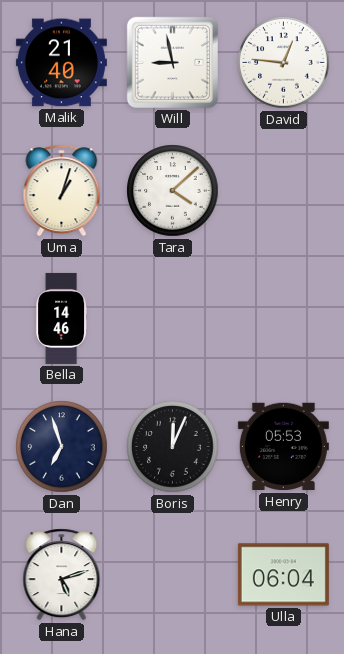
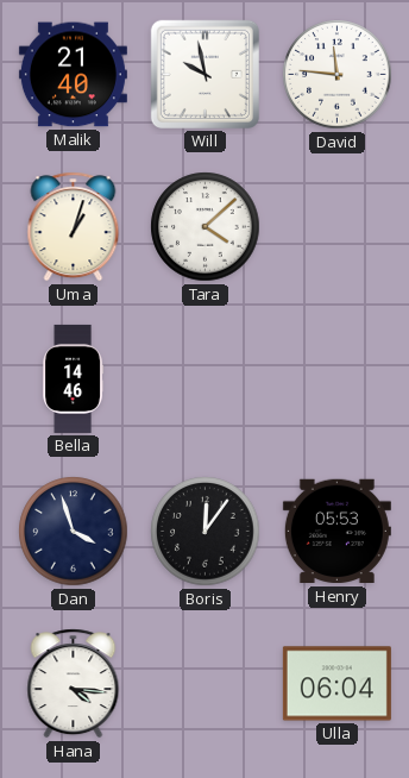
Will: 8:58 -> 9:58
David: 12:46 -> 11:46
Dan: 6:57 -> 3:57
Boris: 12:04 -> 12:06
Hana: 5:12 -> 4:16
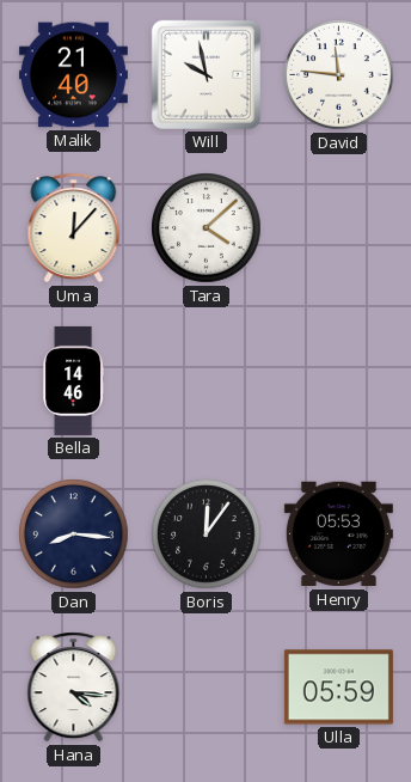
Uma: 1:03 -> 12:07
Dan: 3:57 -> 8:16
Ulla: 06:04 -> 05:59
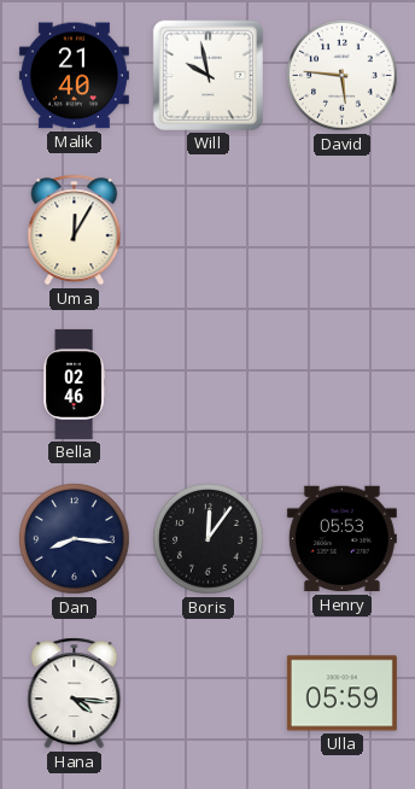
David: 11:46 -> 5:46
Uma: 12:07 -> 12:05
Tara: 4:08 -> none
Bella: 14:46 -> 02:46
